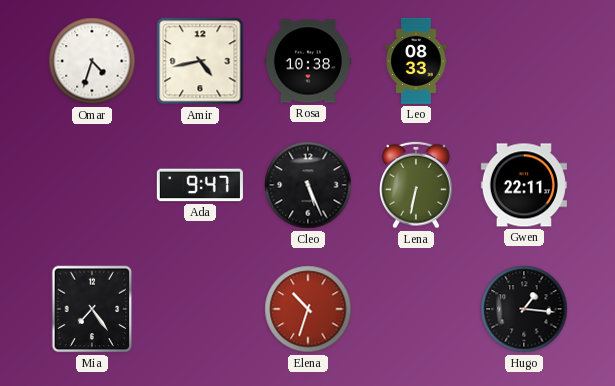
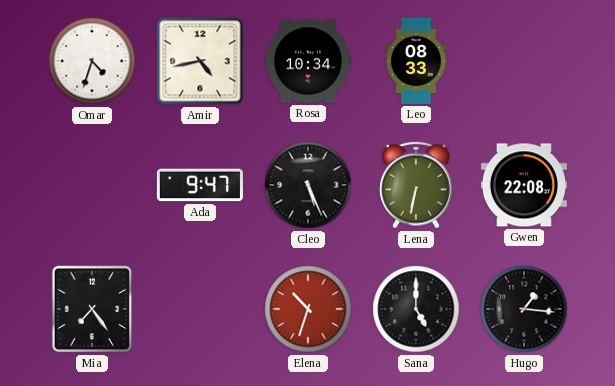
Rosa: 10:38 -> 10:34
Gwen: 22:11 -> 22:08
Sana: none -> 5:00
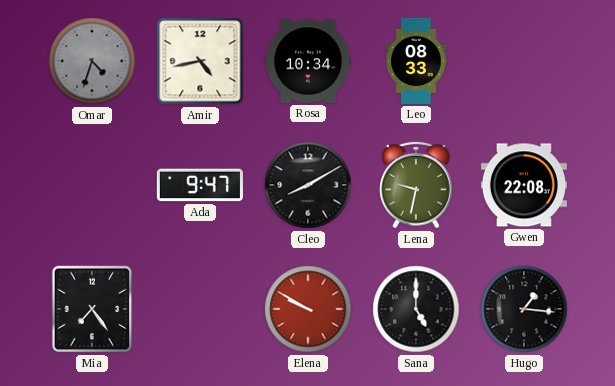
Omar dial: white -> grey
Cleo: 5:26 -> 8:10
Lena: 6:32 -> 9:32
Elena: 10:33 -> 9:50
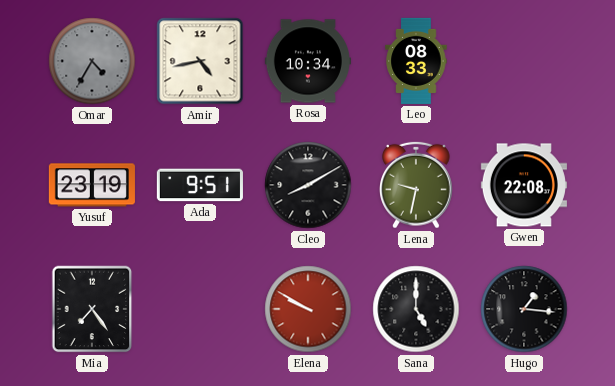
Omar: 4:33 -> 4:35
Yusuf: none -> 23:19
Ada: 9:47 -> 9:51
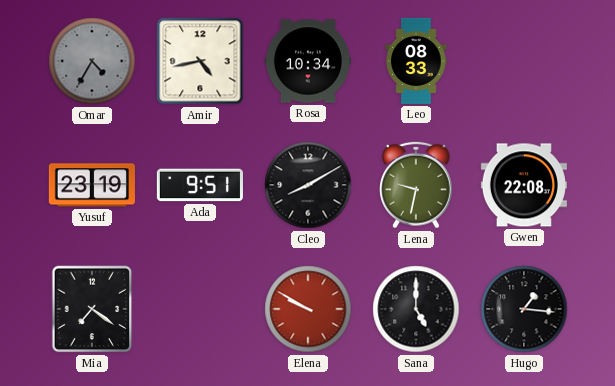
Mia: 7:24 -> 7:21
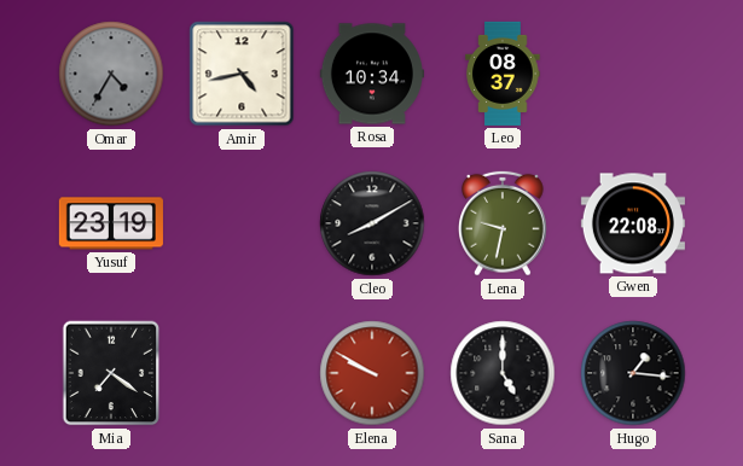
Leo: 08:33 -> 08:37
Ada: 9:51 -> none
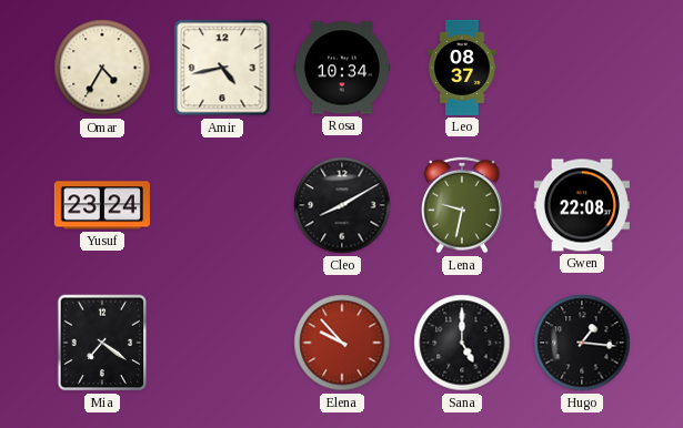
Omar dial: grey -> cream
Yusuf: 23:19 -> 23:24
Elena: 9:50 -> 9:53
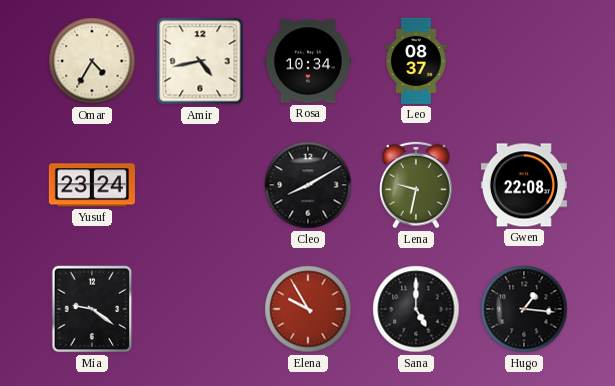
Mia: 7:21 -> 9:21
Elena: 9:53 -> 9:55
